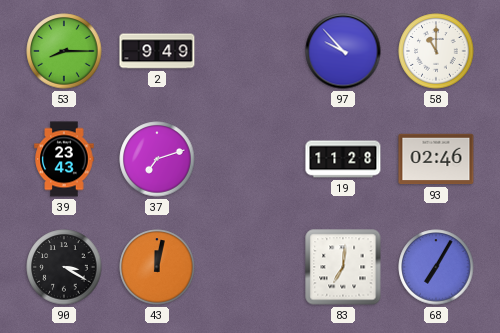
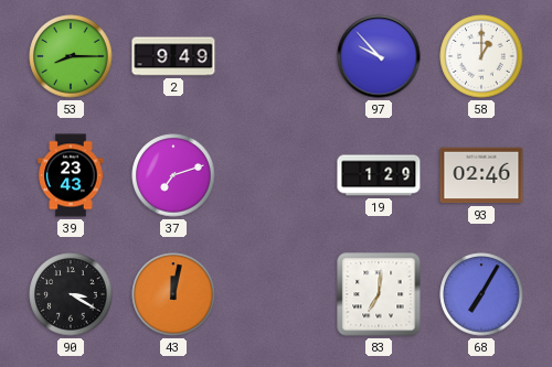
58: 11:00 -> 1:00
19: 11:28 -> 1:29
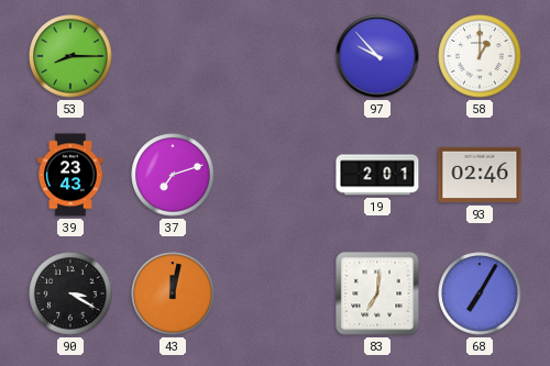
2: 9:49 -> none
19: 1:29 -> 2:01
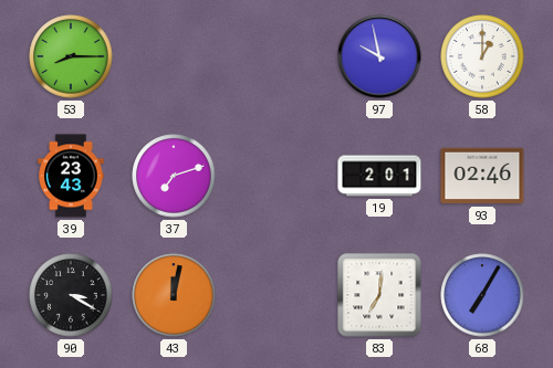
97: 9:53 -> 9:58
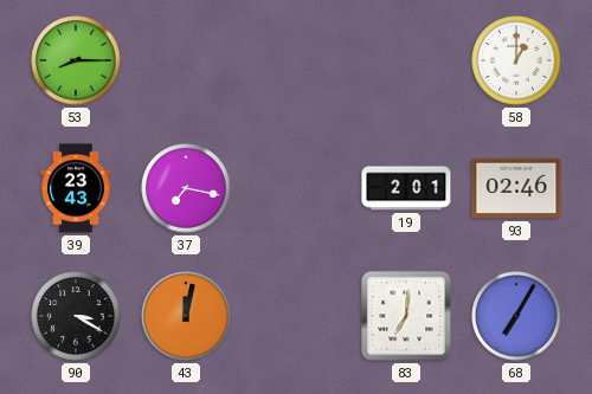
97: 9:58 -> none
37: 7:12 -> 7:17
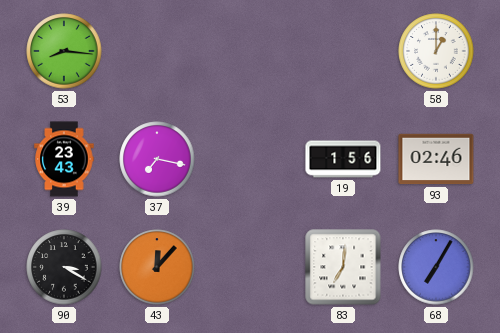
53: 8:15 -> 8:16
19: 2:01 -> 1:56
43: 12:02 -> 12:07
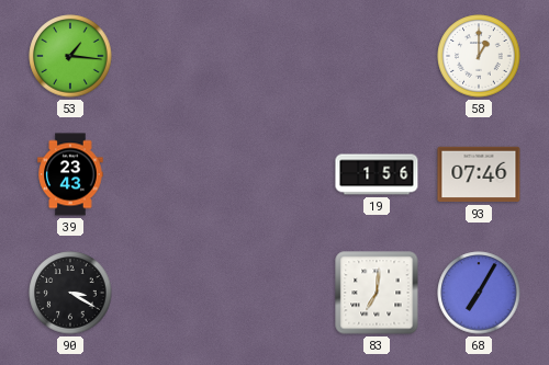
53: 8:16 -> 1:16
37: 7:17 -> none
93: 02:46 -> 07:46
43: 12:07 -> none
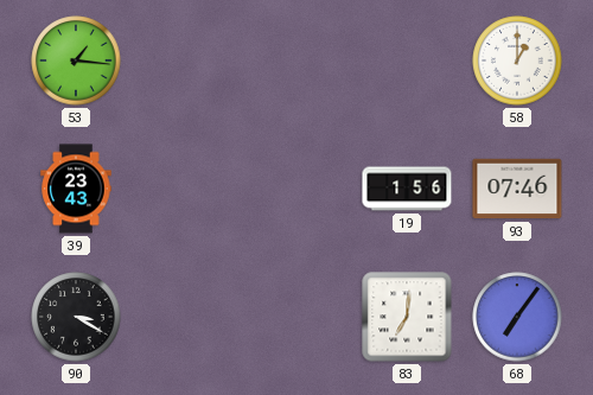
68: 7:05 -> 7:06
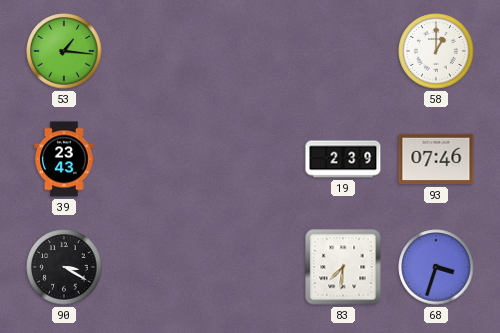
19: 1:56 -> 2:39
83: 7:01 -> 7:31
68: 7:06 -> 3:33
